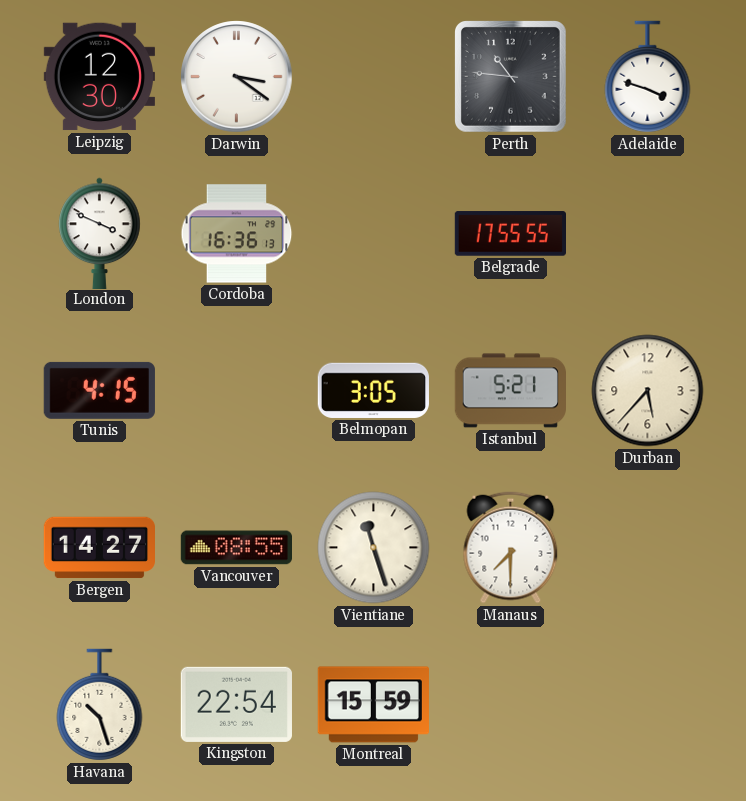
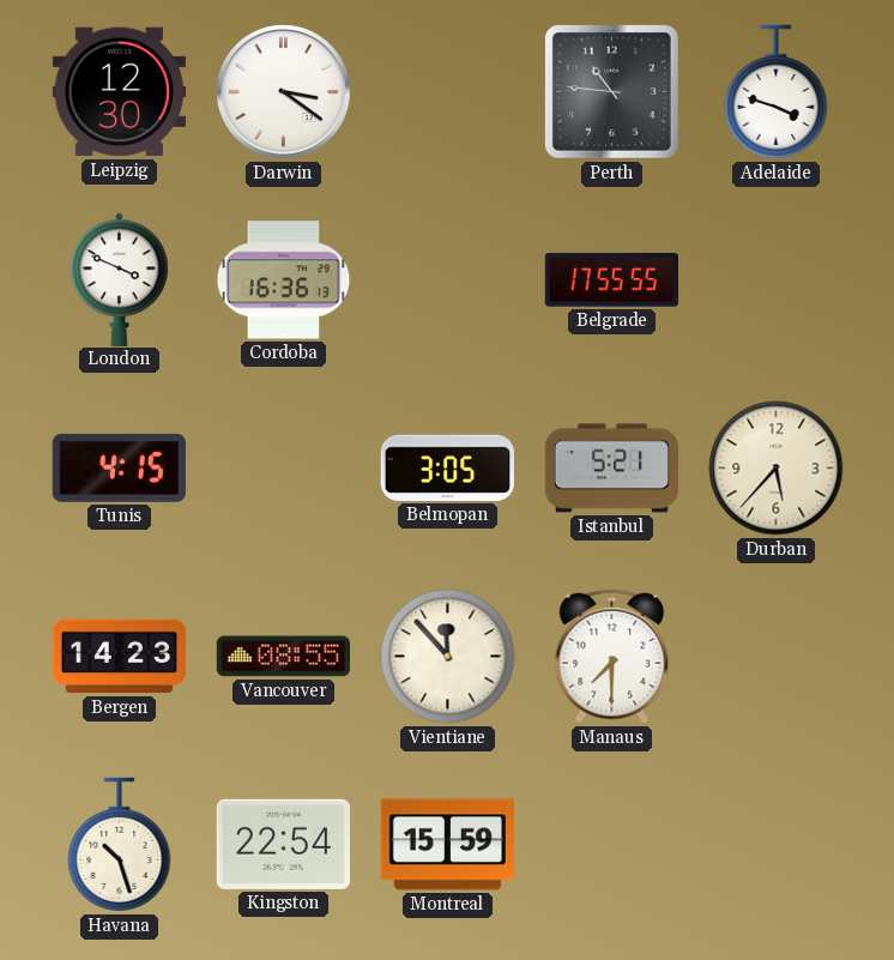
Bergen: 14:27 -> 14:23
Vientiane: 11:27 -> 11:53
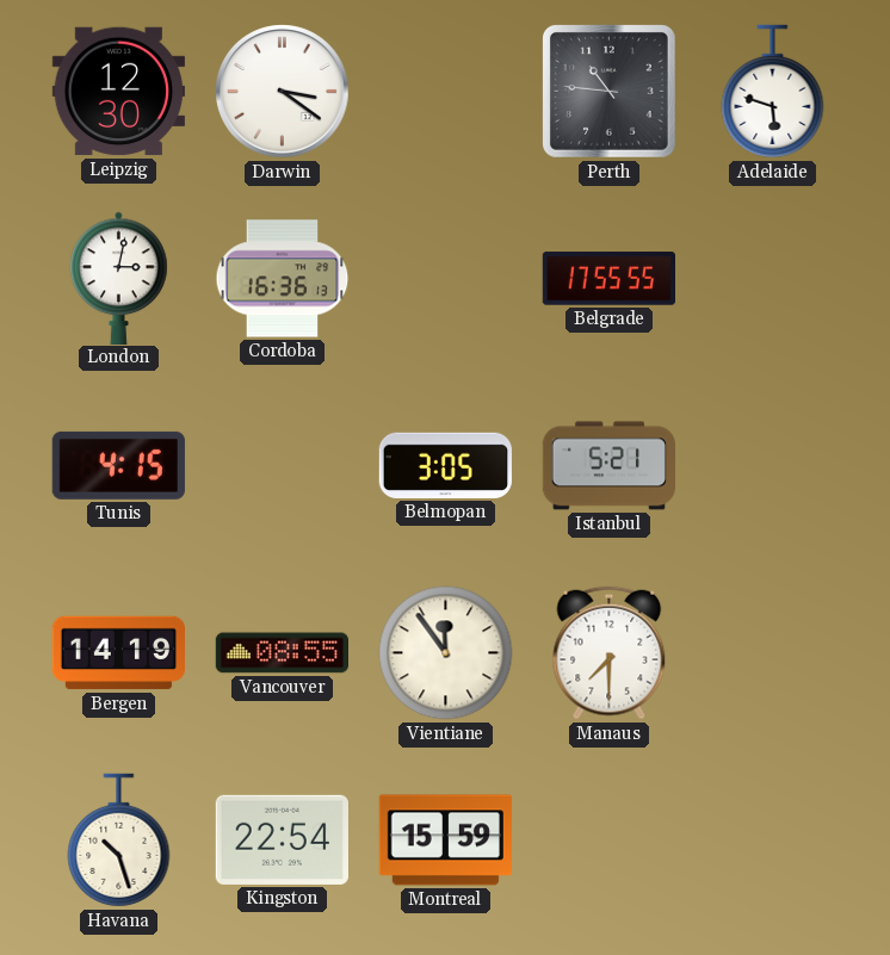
Adelaide: 3:48 -> 5:48
London: 3:49 -> 3:02
Durban: 5:37 -> none
Bergen: 14:23 -> 14:19
Vientiane: 11:53 -> 11:54
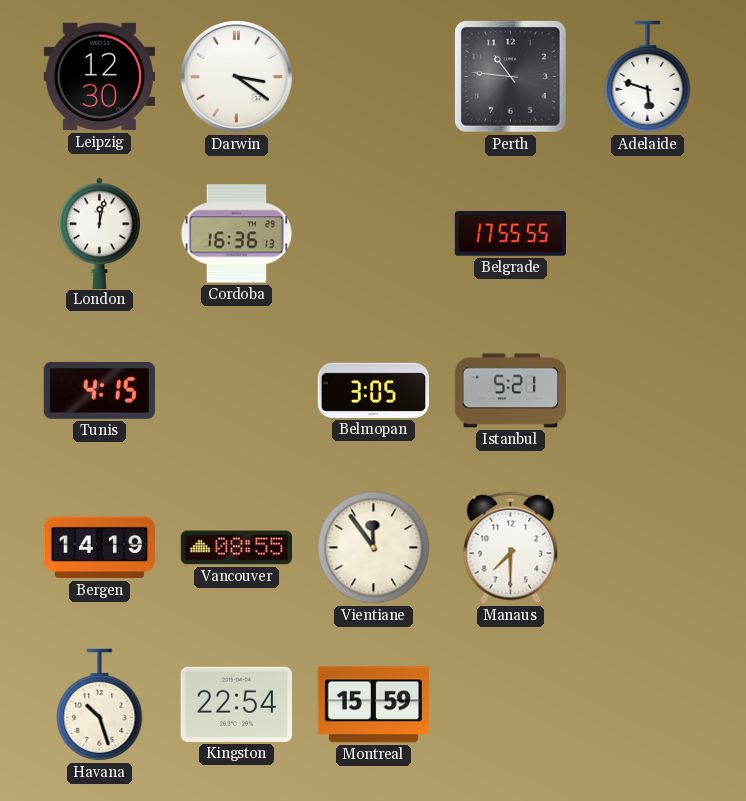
London: 3:02 -> 12:02
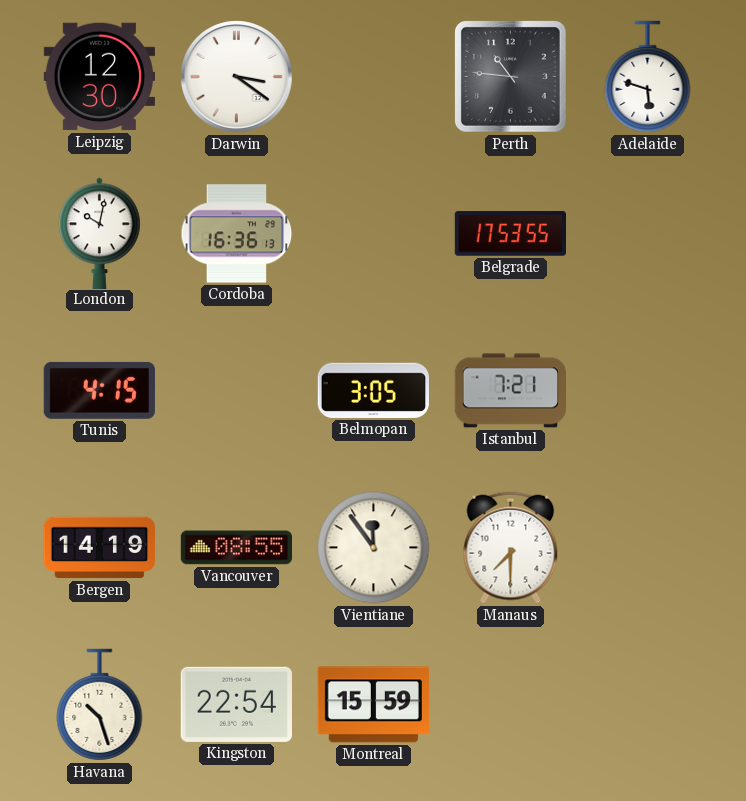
London: 12:02 -> 10:02
Belgrade: 17:55 -> 17:53
Istanbul: 5:21 -> 7:21
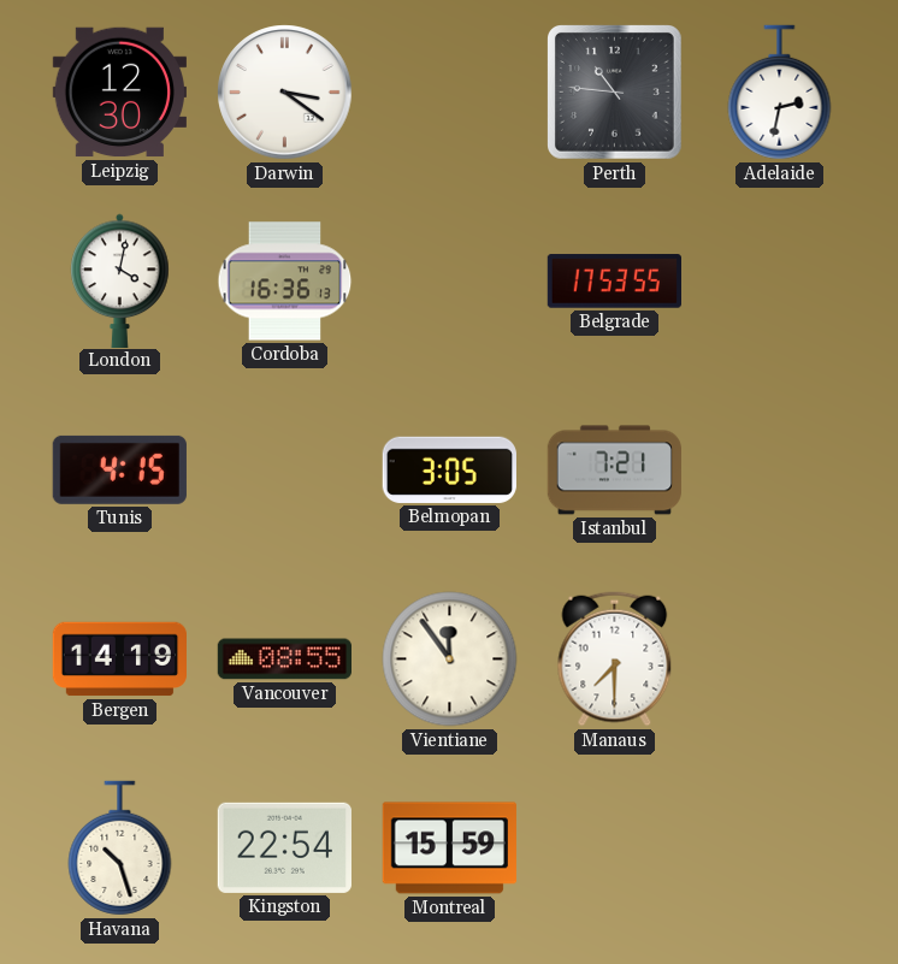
Adelaide: 5:48 -> 2:32
London: 10:02 -> 4:02
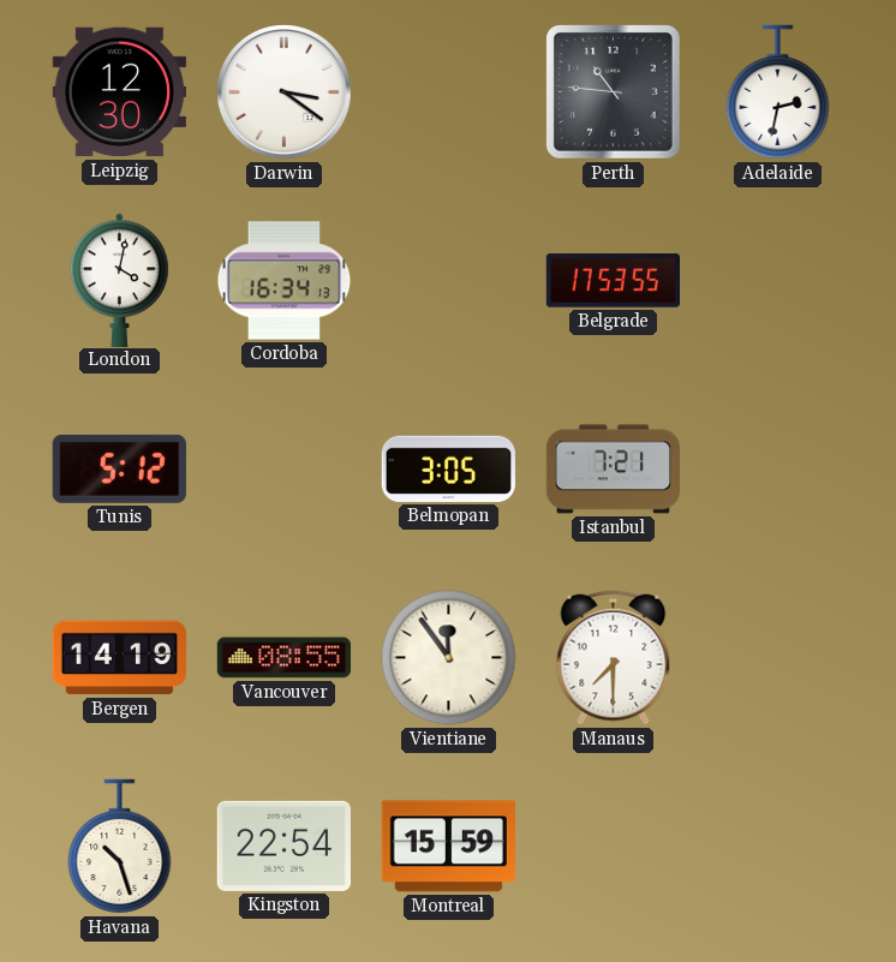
Cordoba: 16:36 -> 16:34
Tunis: 4:15 -> 5:12
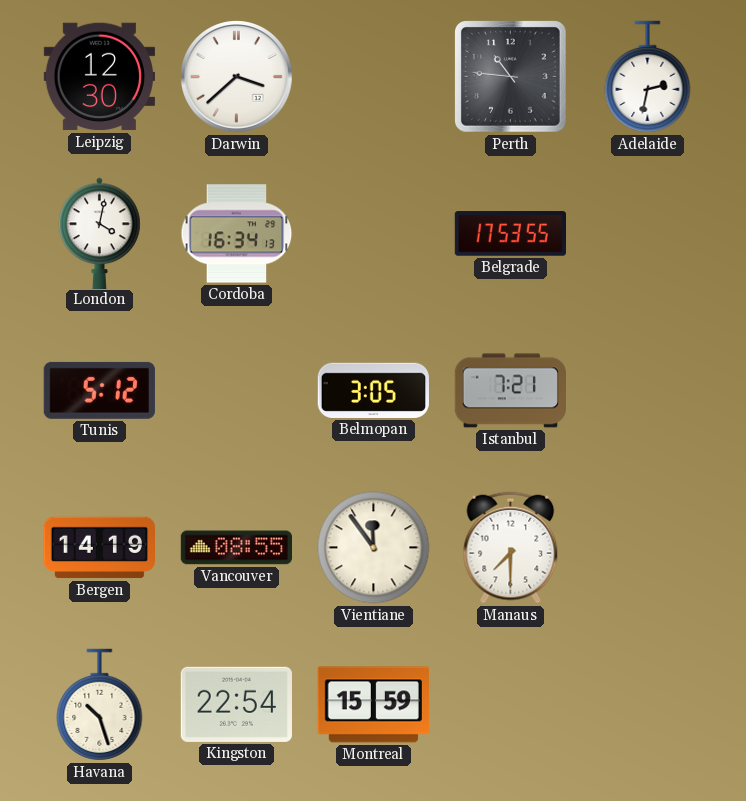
Darwin: 3:21 -> 3:38
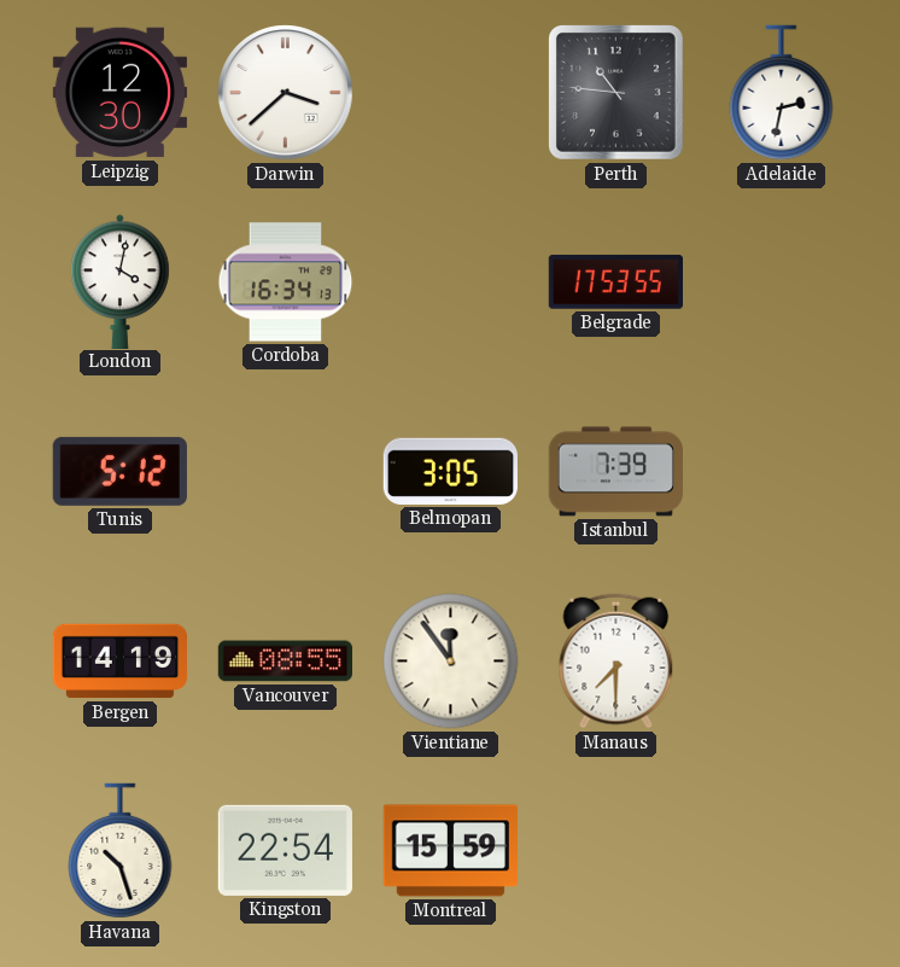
Istanbul: 7:21 -> 7:39
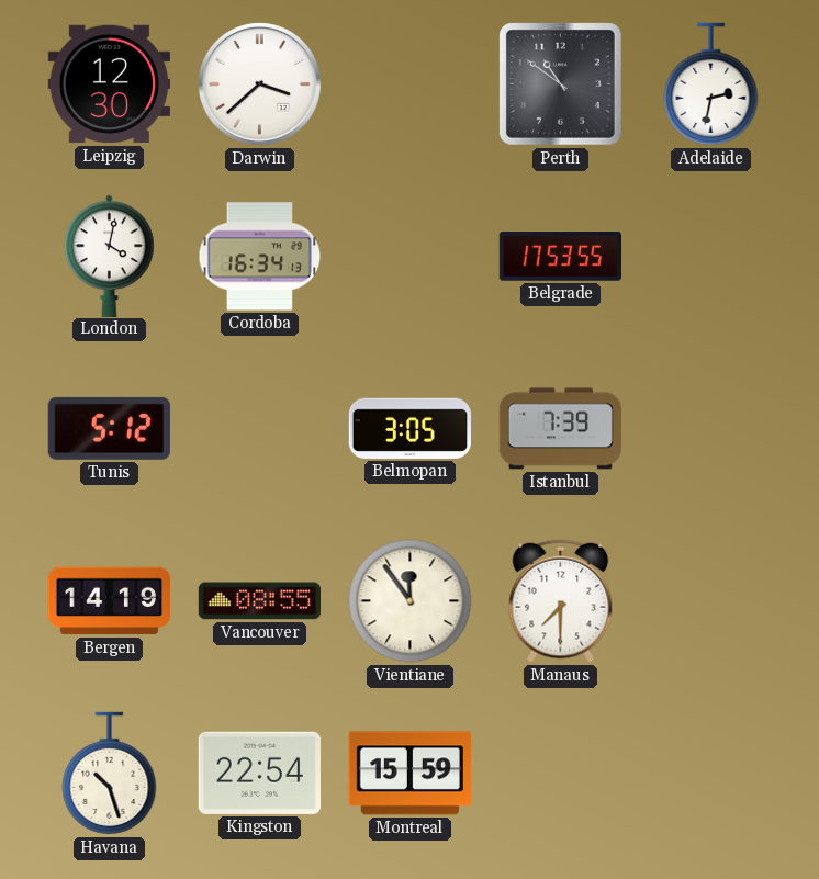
Perth: 10:46 -> 10:51
